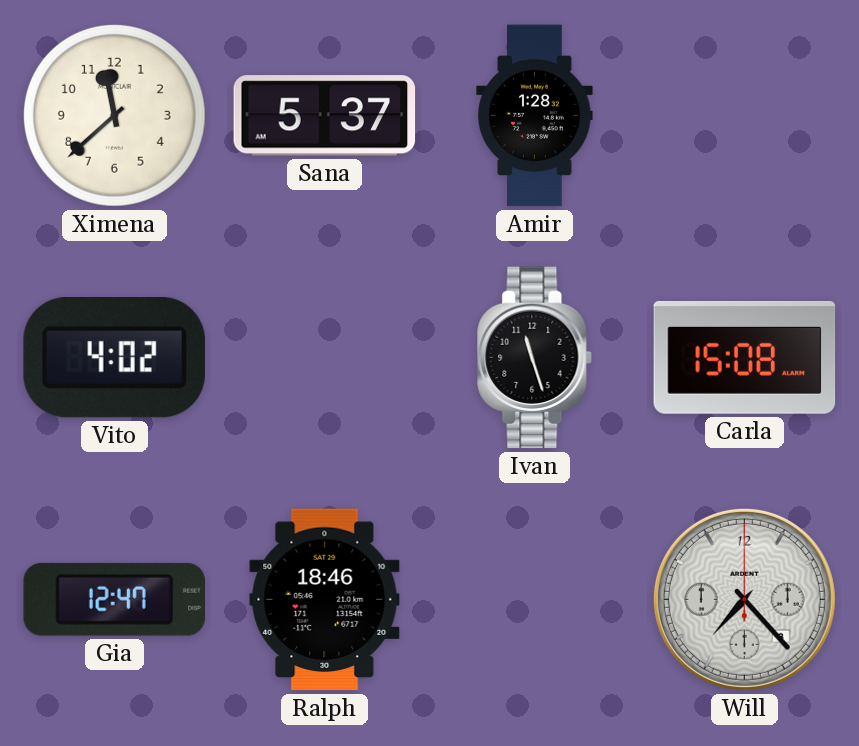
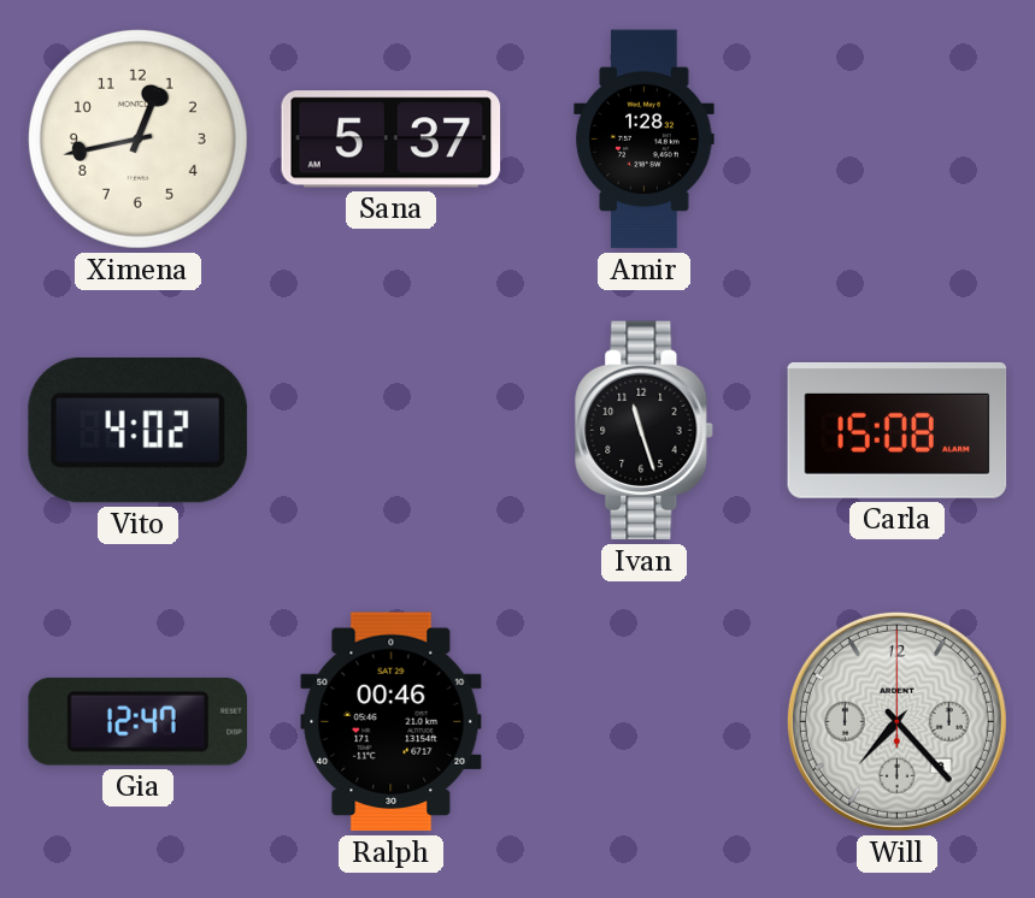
Ximena: 11:38 -> 12:43
Ralph: 18:46 -> 00:46
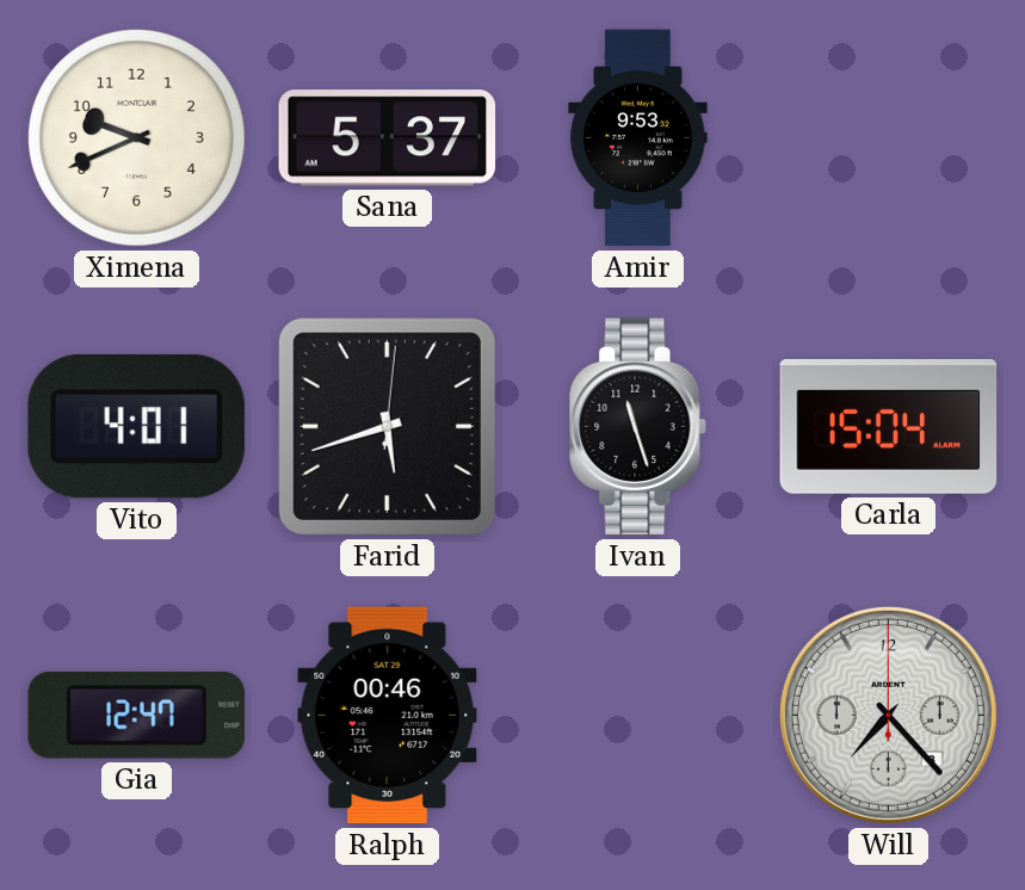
Ximena: 12:43 -> 9:41
Amir: 1:28 -> 9:53
Vito: 4:02 -> 4:01
Farid: none -> 5:42
Carla: 15:08 -> 15:04
